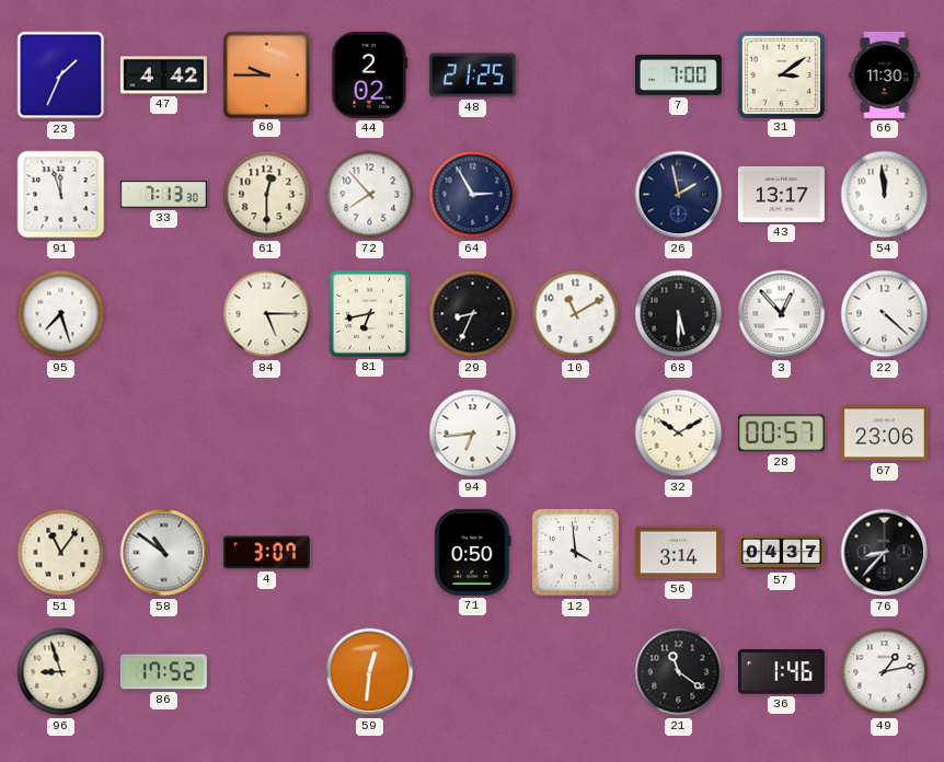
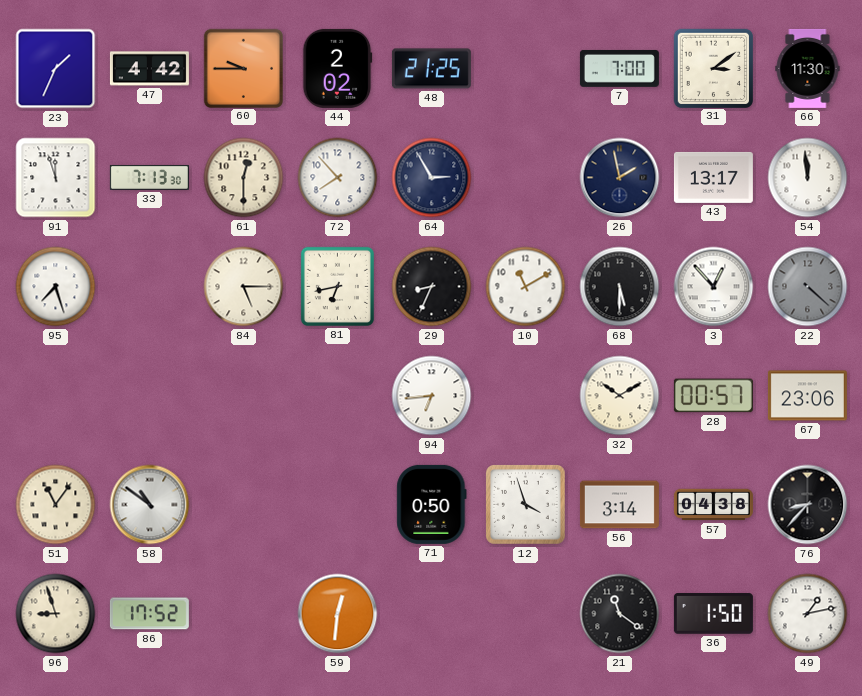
22 dial: white -> grey
4: 3:07 -> none
12: 3:59 -> 3:57
57: 04:37 -> 04:38
36: 1:46 -> 1:50
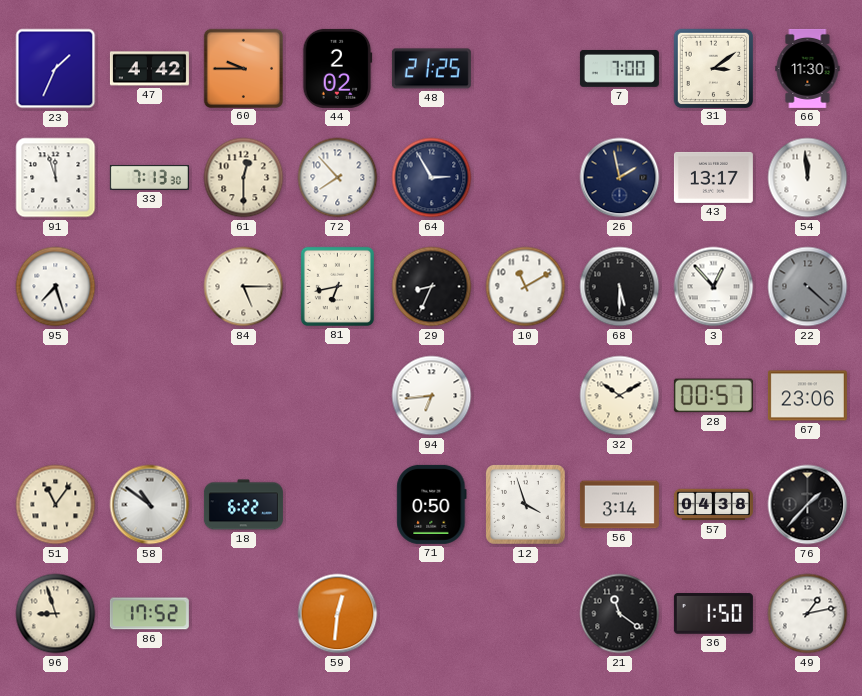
18: none -> 6:22
76: 8:37 -> 1:37
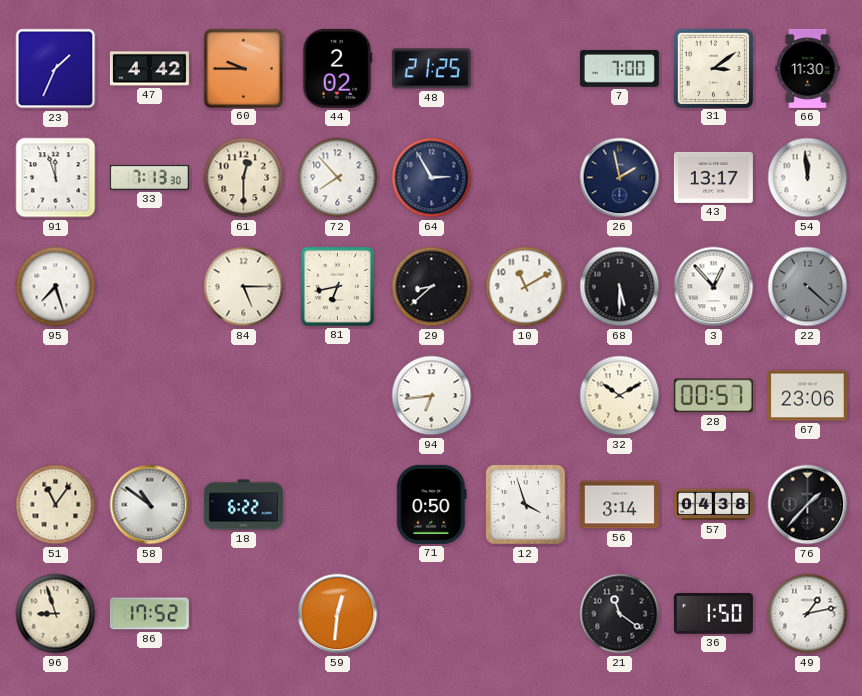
29: 8:34 -> 8:38
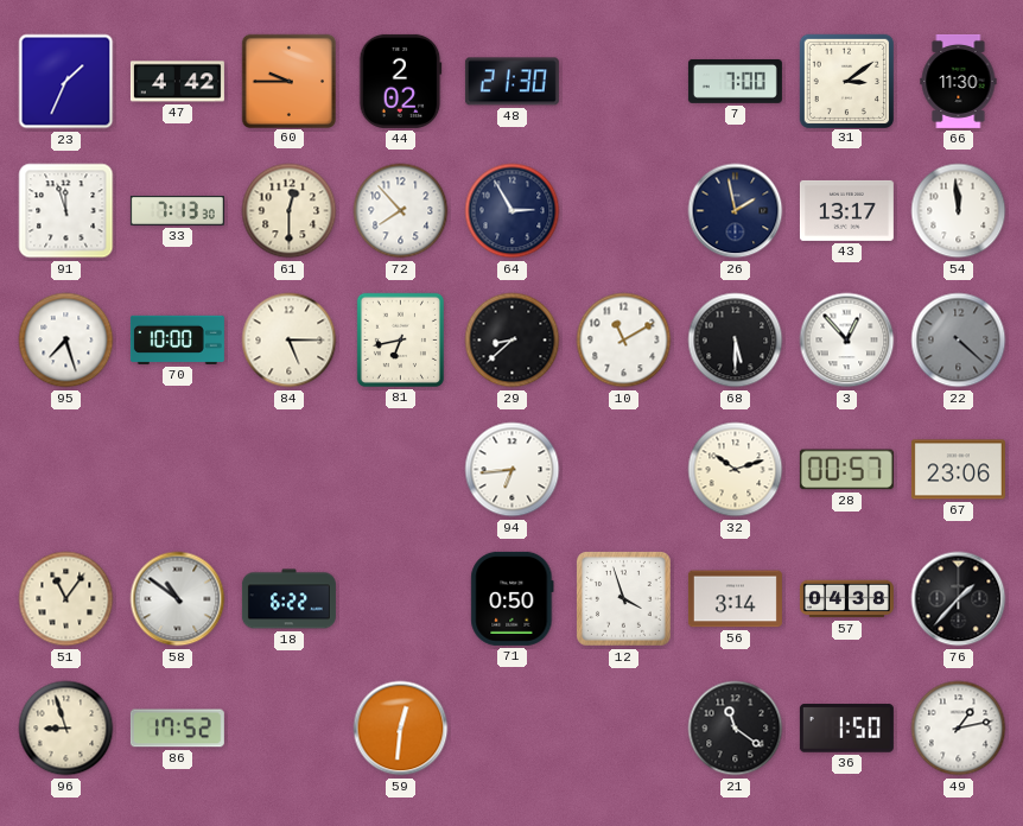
48: 21:25 -> 21:30
70: none -> 10:00
32: 10:10 -> 10:12
